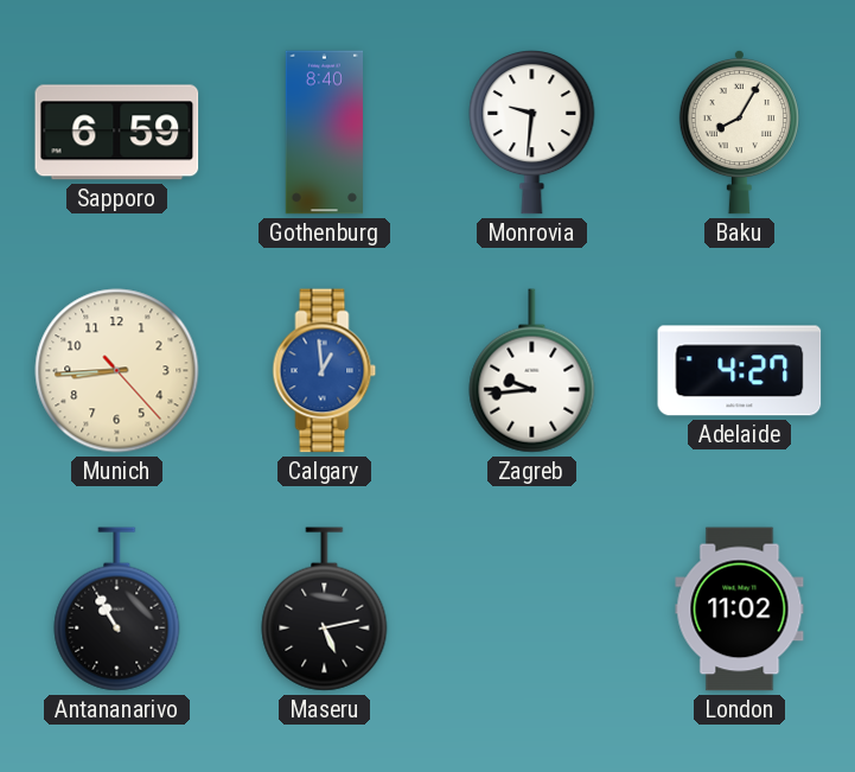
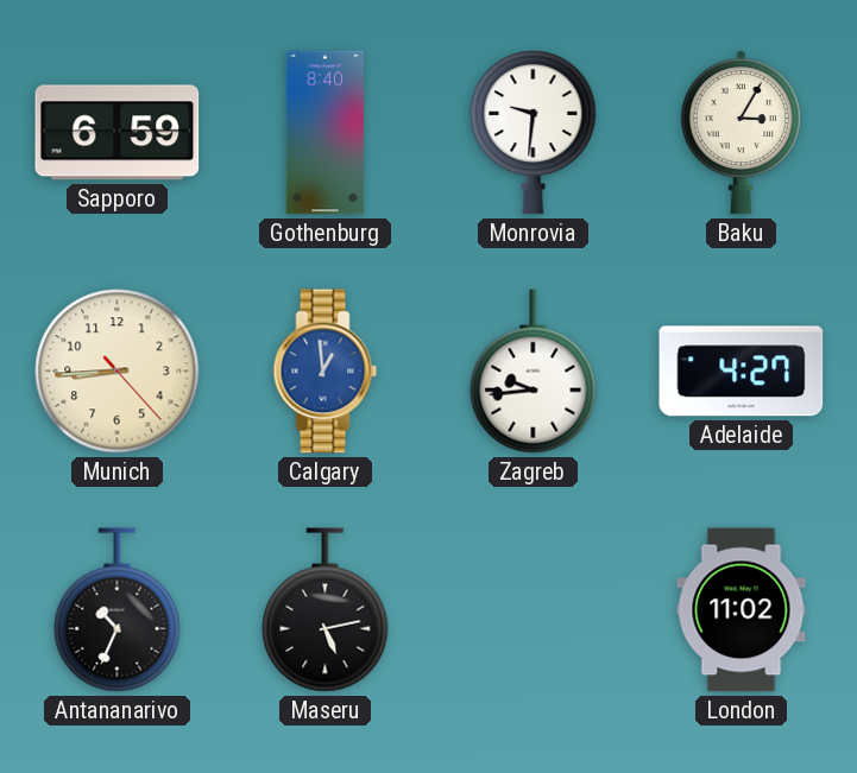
Baku: 8:05 -> 3:05
Antananarivo: 10:55 -> 10:34
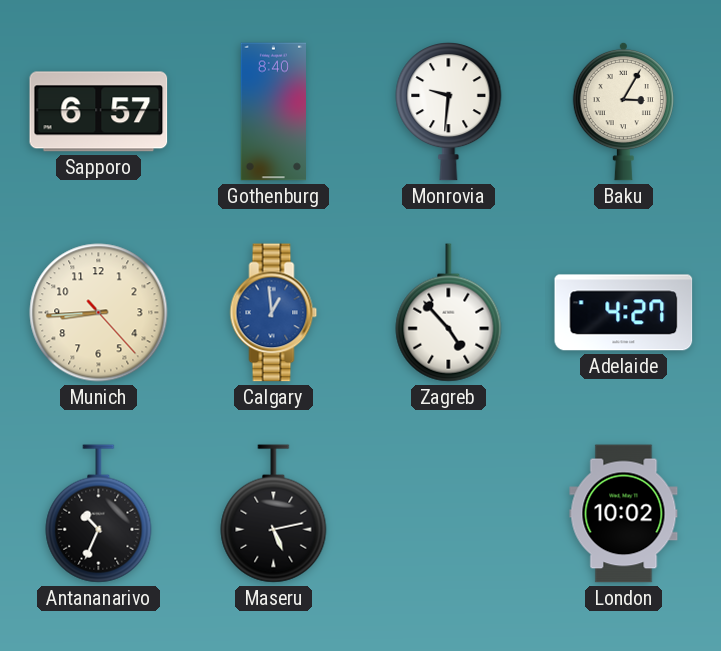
Sapporo: 6:59 -> 6:57
Zagreb: 9:44 -> 4:53
London: 11:02 -> 10:02
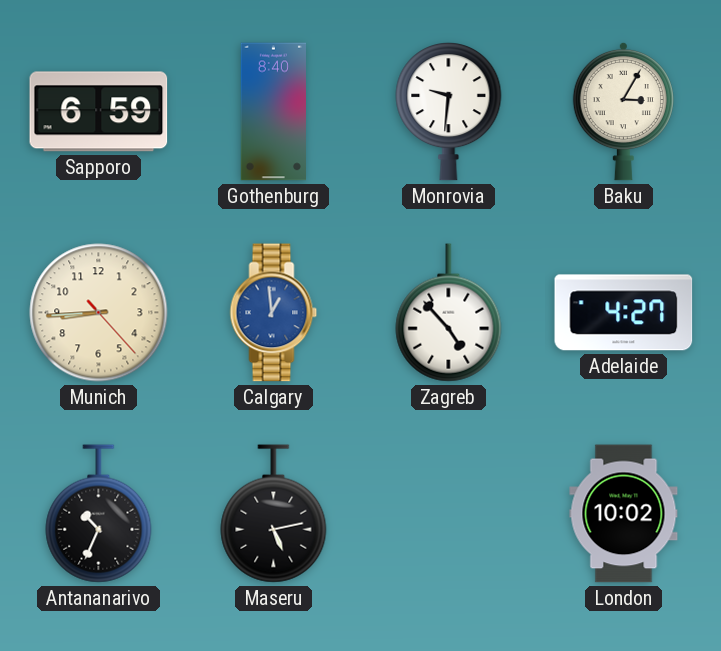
Sapporo: 6:57 -> 6:59
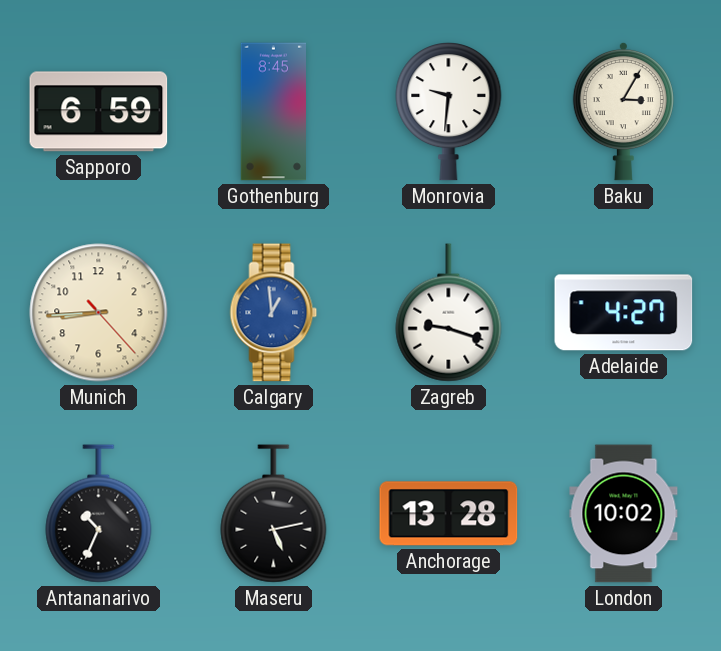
Gothenburg: 8:40 -> 8:45
Zagreb: 4:53 -> 9:18
Anchorage: none -> 13:28
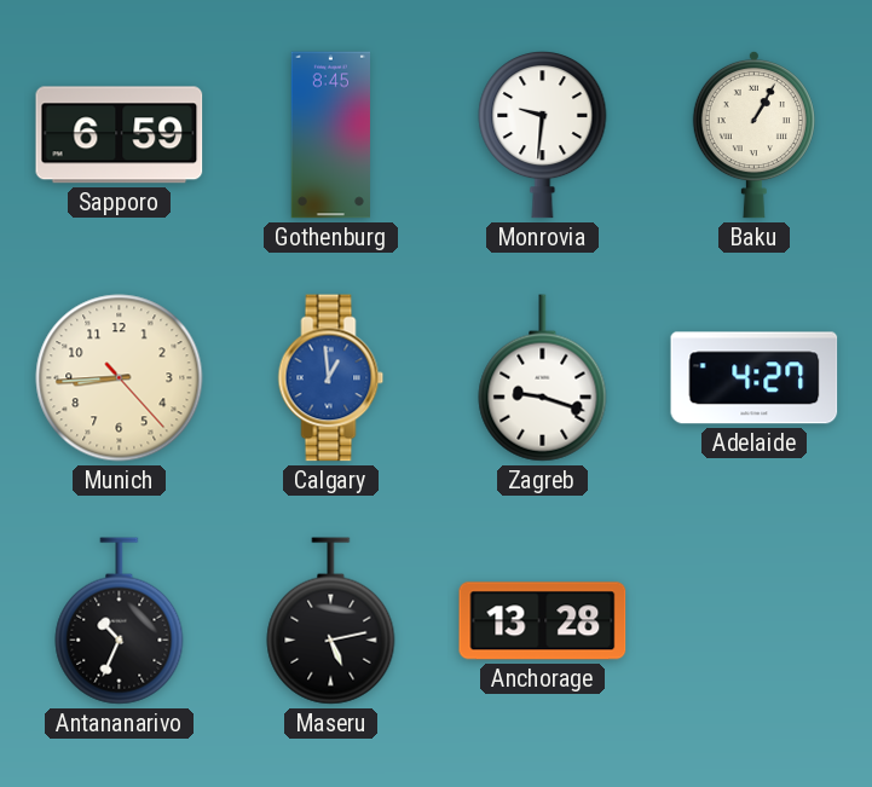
Baku: 3:05 -> 1:05
London: 10:02 -> none
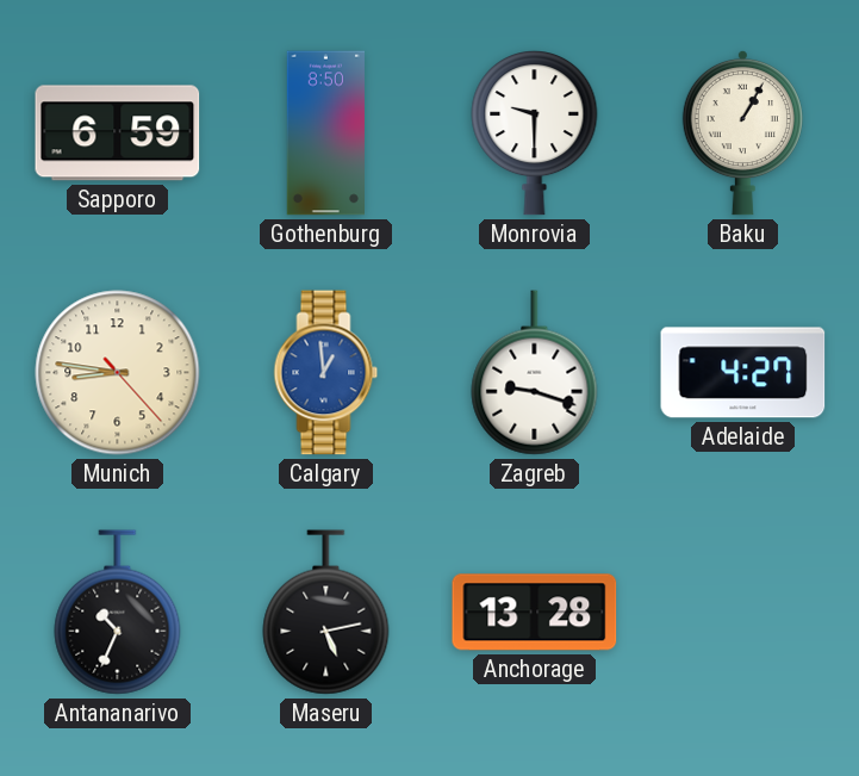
Gothenburg: 8:45 -> 8:50
Monrovia: 9:31 -> 9:30
Munich: 8:44 -> 8:46
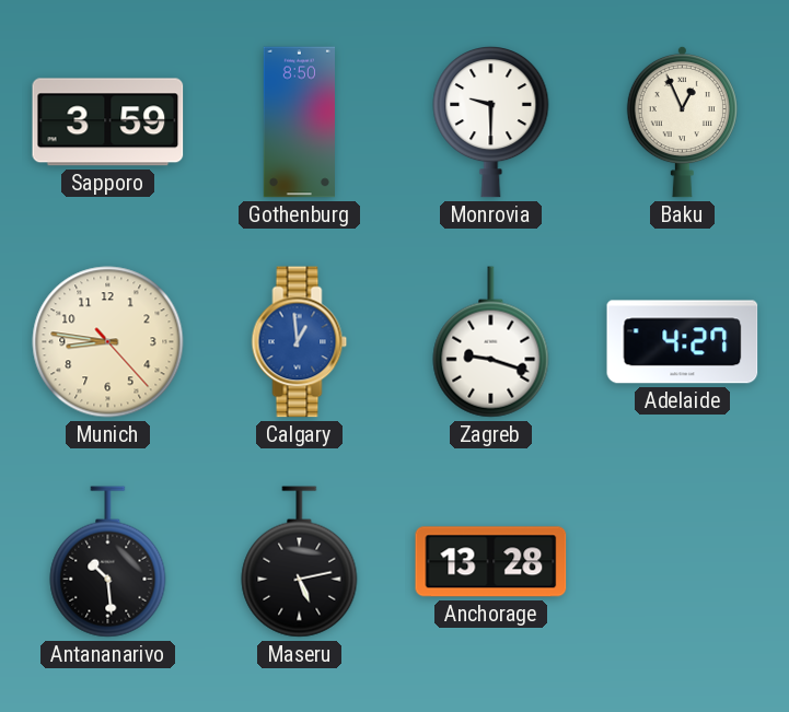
Sapporo: 6:59 -> 3:59
Baku: 1:05 -> 12:56
Antananarivo: 10:34 -> 10:29
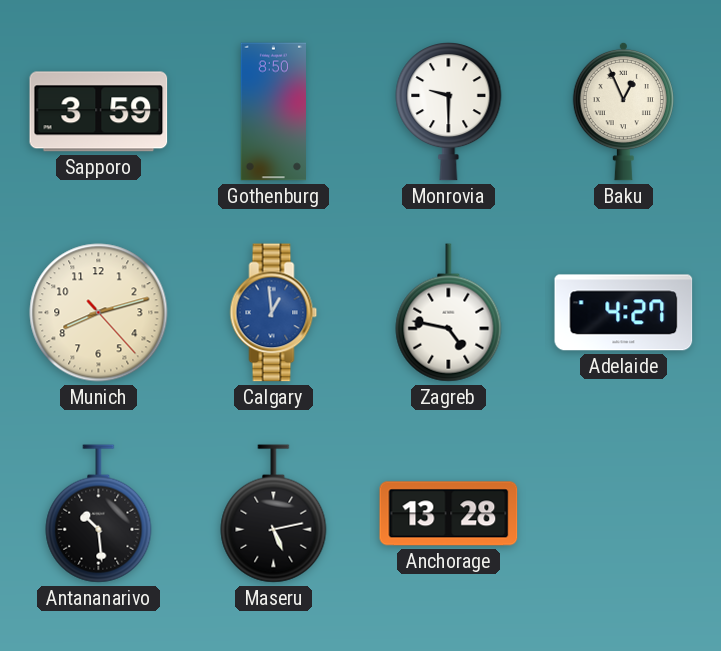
Munich: 8:46 -> 8:12
Zagreb: 9:18 -> 4:47
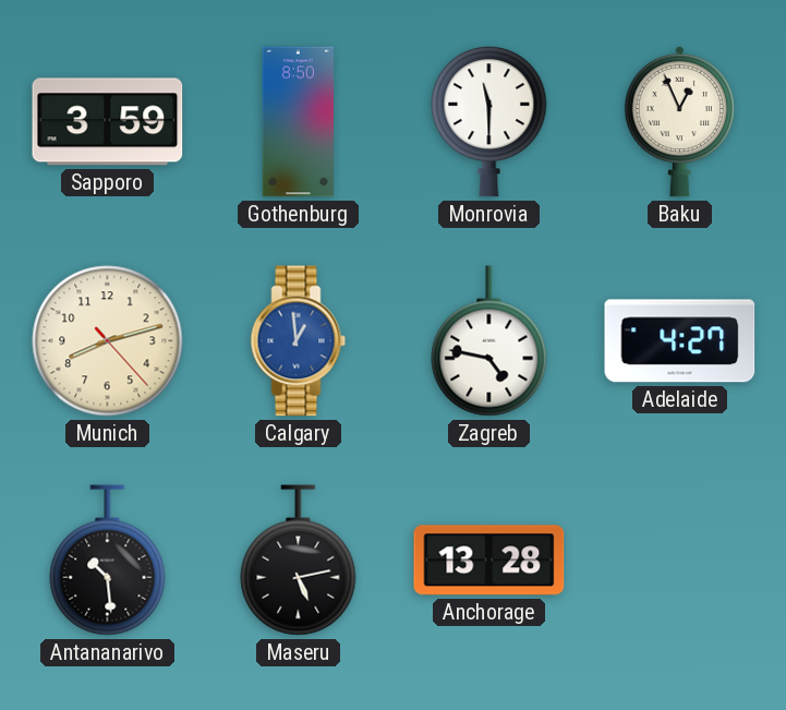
Monrovia: 9:30 -> 11:30
